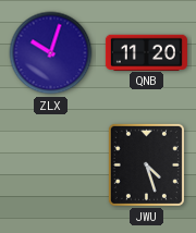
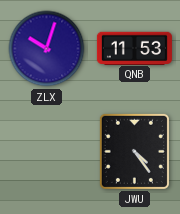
QNB: 11:20 -> 11:53
JWU: 4:27 -> 4:24
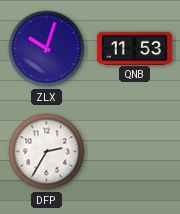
DFP: none -> 2:35
JWU: 4:24 -> none
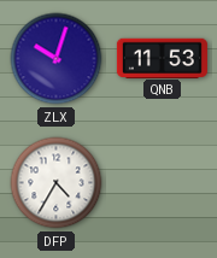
DFP: 2:35 -> 4:35
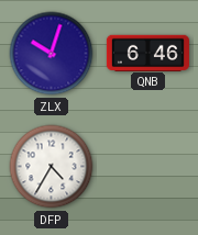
QNB: 11:53 -> 6:46
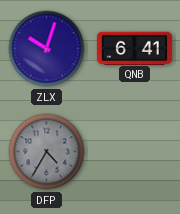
QNB: 6:46 -> 6:41
DFP dial: white -> grey
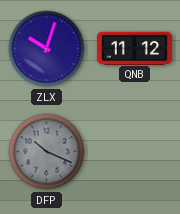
QNB: 6:41 -> 11:12
DFP: 4:35 -> 10:19
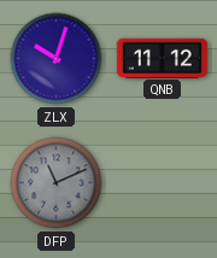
DFP: 10:19 -> 11:11
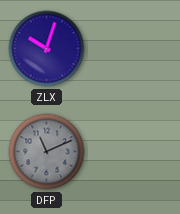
QNB: 11:12 -> none
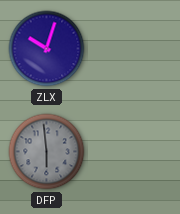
DFP: 11:11 -> 5:59
